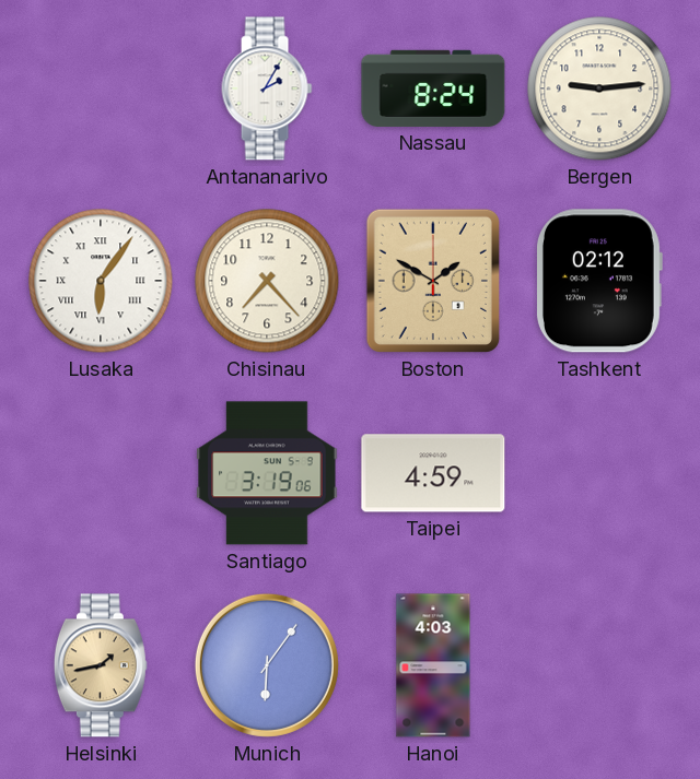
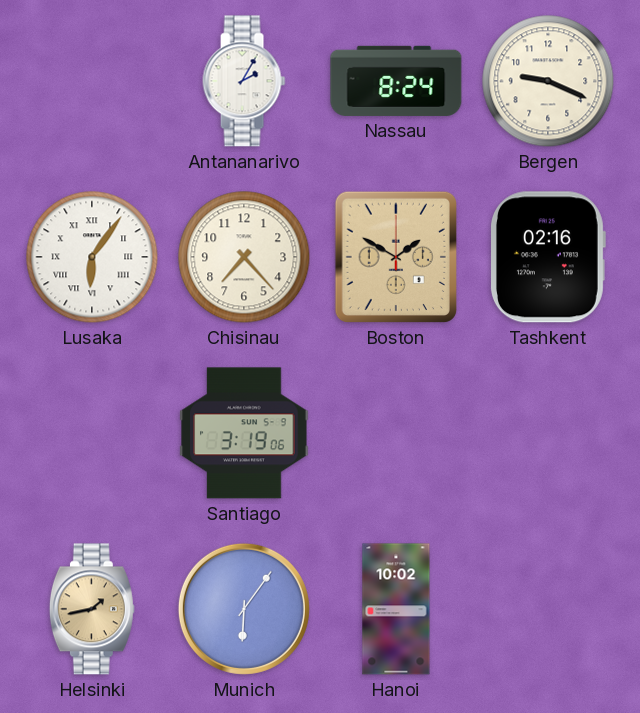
Bergen: 9:14 -> 9:19
Tashkent: 02:12 -> 02:16
Taipei: 4:59 -> none
Hanoi: 4:03 -> 10:02
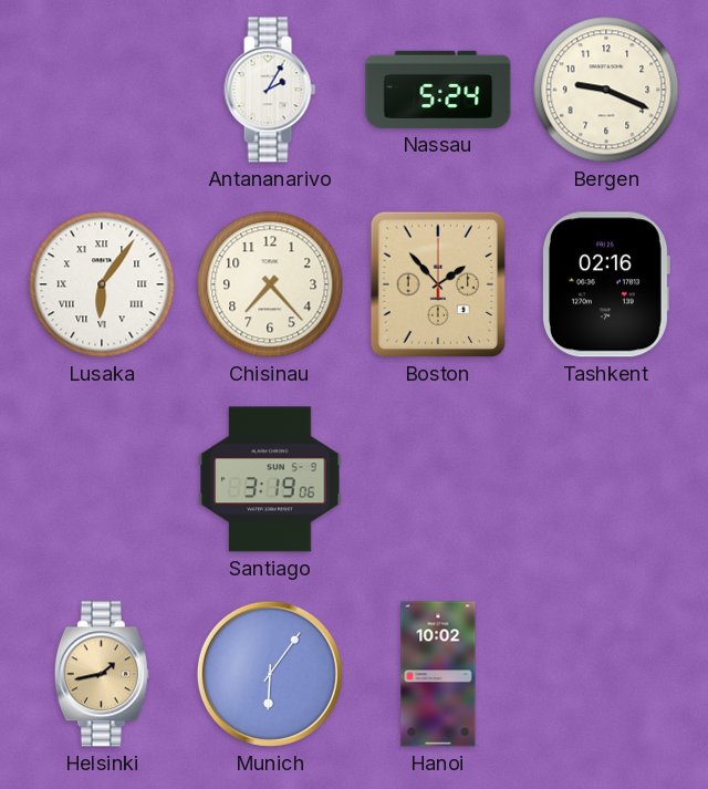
Nassau: 8:24 -> 5:24
Boston: 1:50 -> 1:53
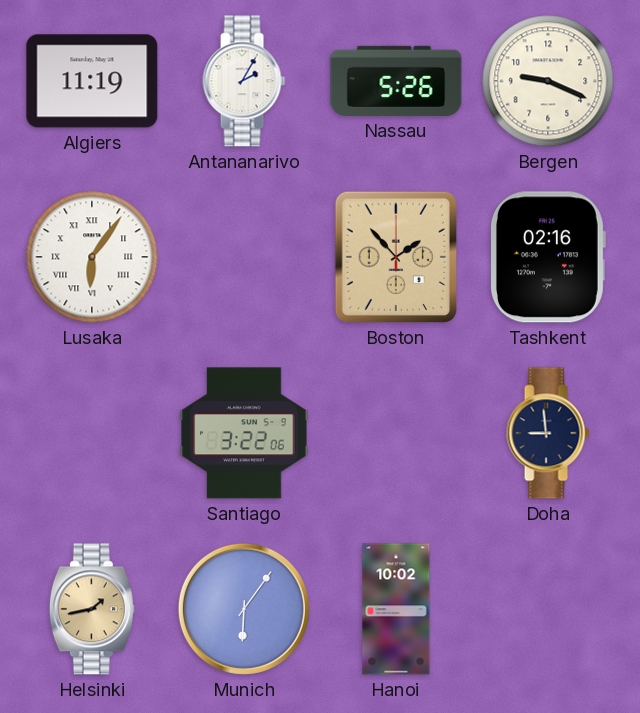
Algiers: none -> 11:19
Nassau: 5:24 -> 5:26
Chisinau: 7:23 -> none
Santiago: 3:19 -> 3:22
Doha: none -> 8:59
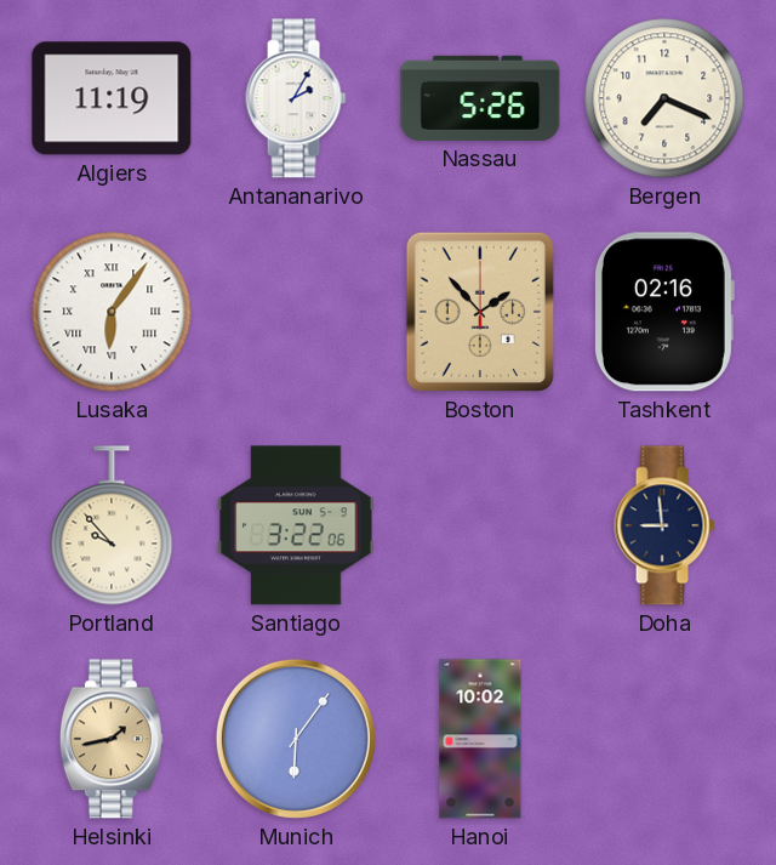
Bergen: 9:19 -> 7:19
Portland: none -> 9:53
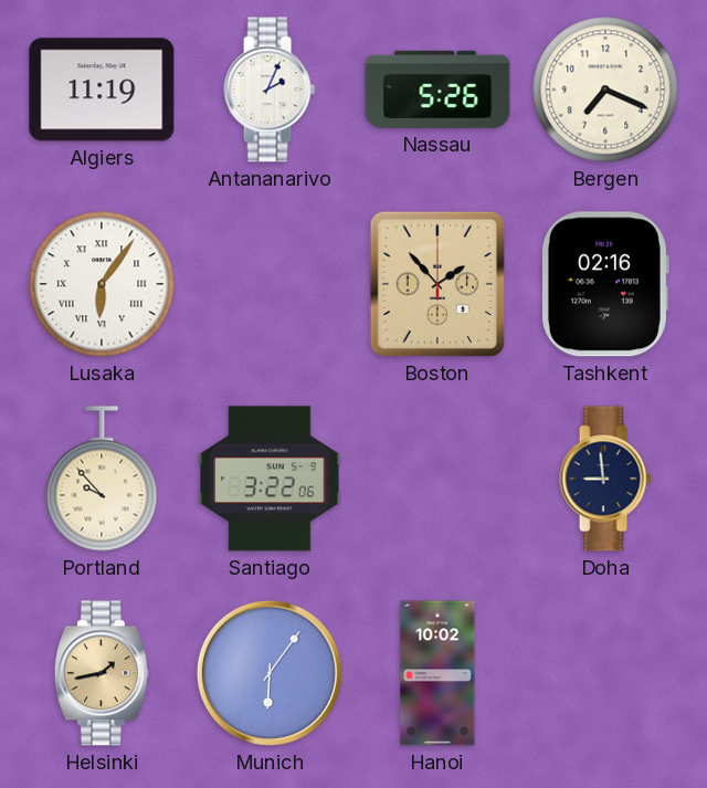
Antananarivo: 2:05 -> 2:04
